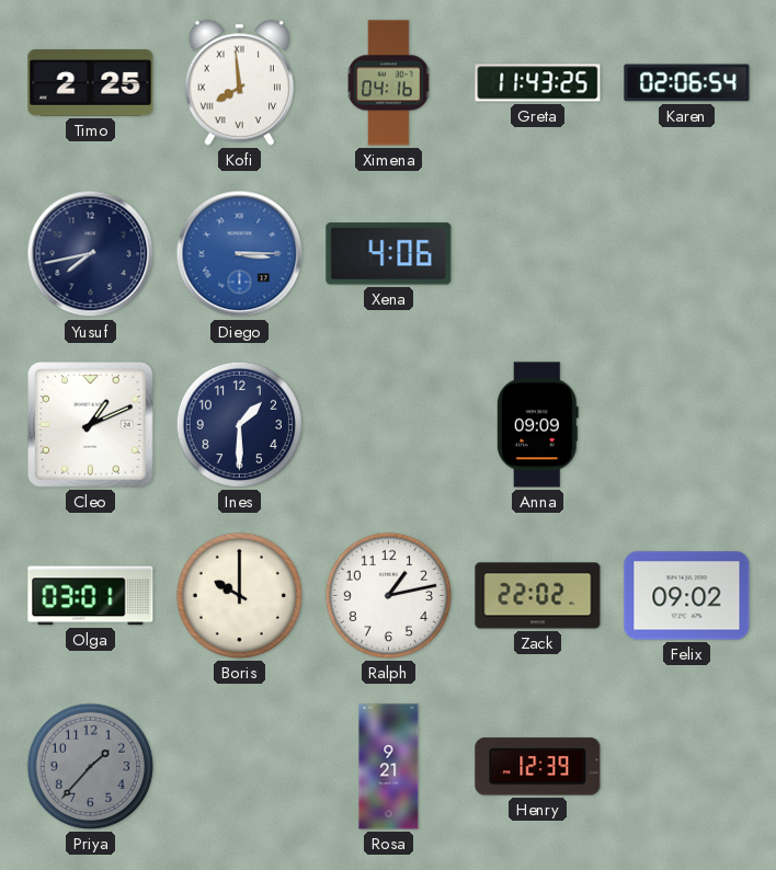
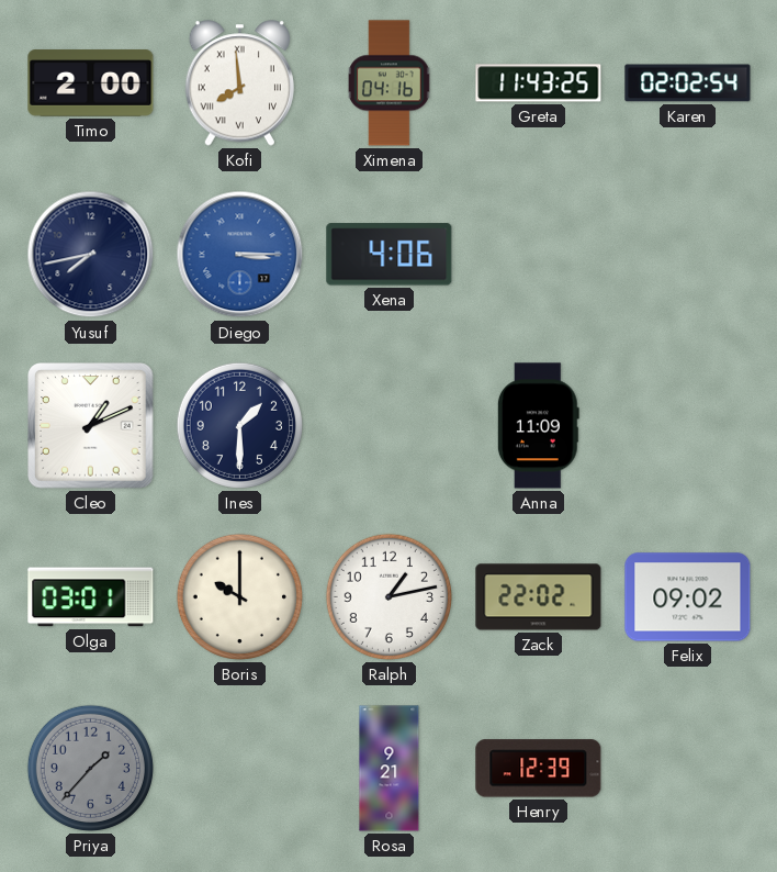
Timo: 2:25 -> 2:00
Karen: 02:06 -> 02:02
Anna: 09:09 -> 11:09
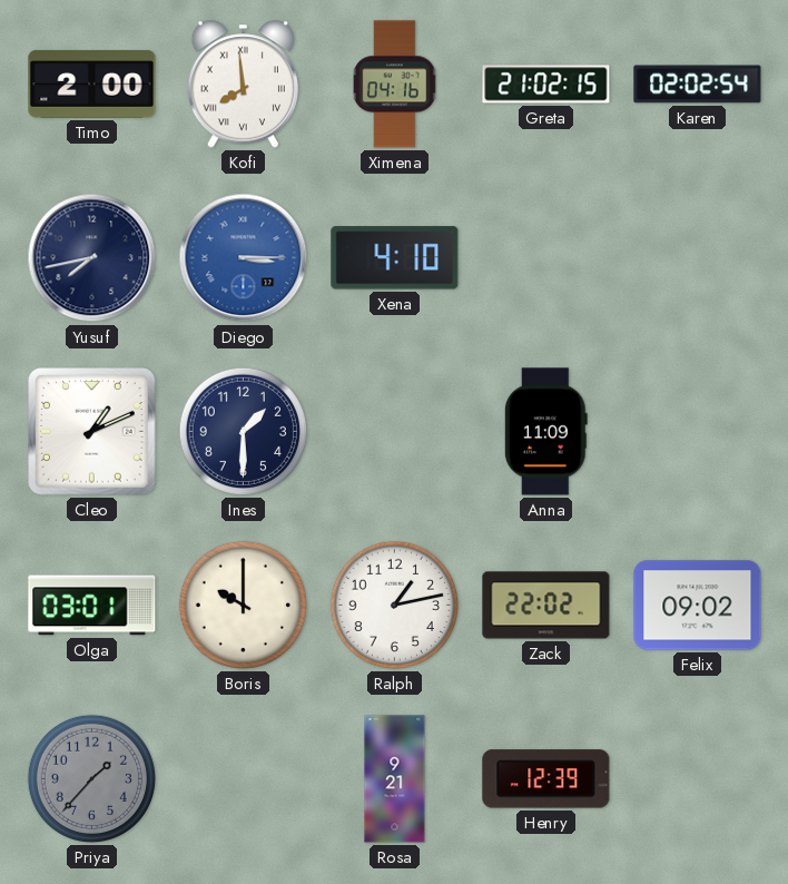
Greta: 11:43 -> 21:02
Xena: 4:06 -> 4:10
